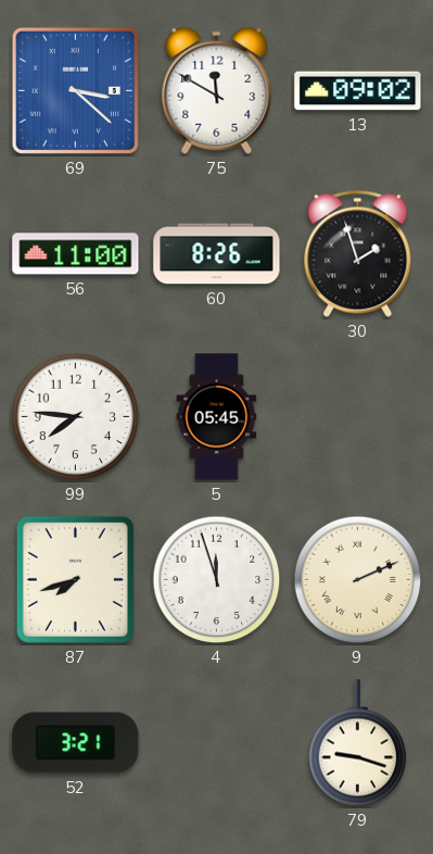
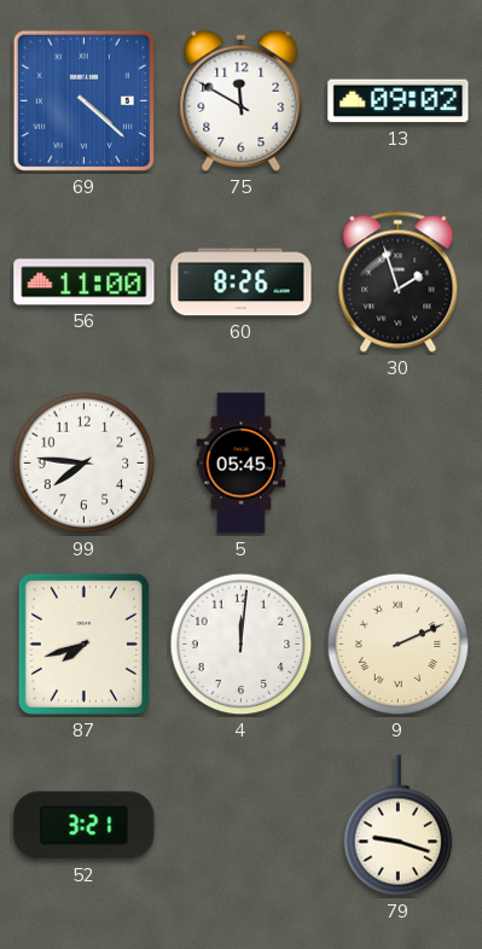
69: 3:22 -> 4:22
4: 11:57 -> 12:01
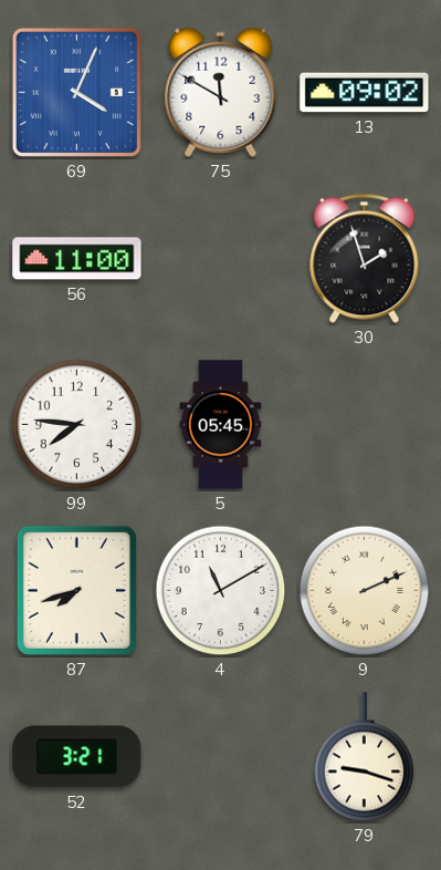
69: 4:22 -> 4:04
60: 8:26 -> none
4: 12:01 -> 11:10
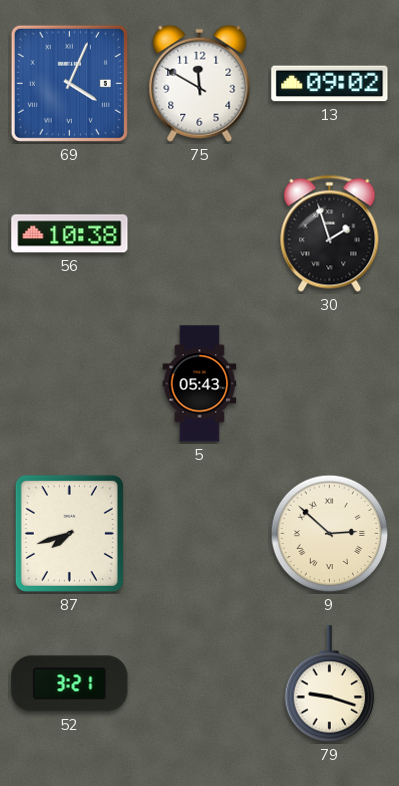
56: 11:00 -> 10:38
99: 7:46 -> none
5: 05:45 -> 05:43
4: 11:10 -> none
9: 2:11 -> 2:52
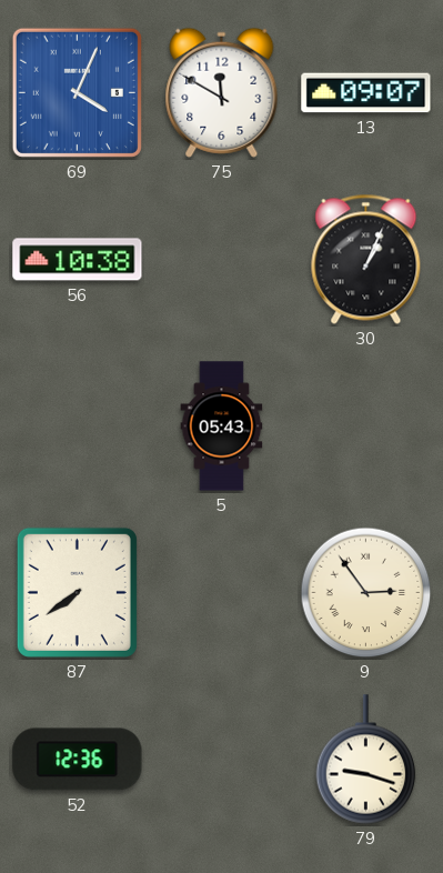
13: 09:02 -> 09:07
30: 1:57 -> 1:04
87: 7:42 -> 7:39
9: 2:52 -> 2:54
52: 3:21 -> 12:36
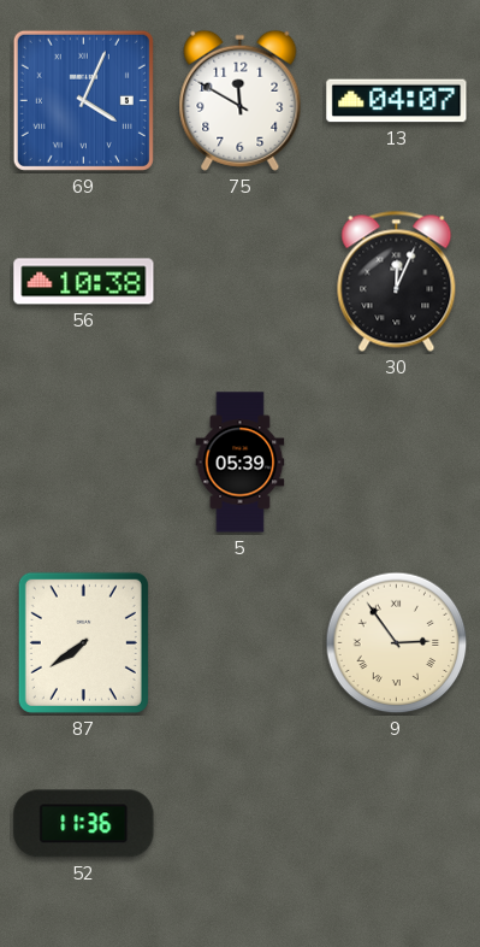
13: 09:07 -> 04:07
30: 1:04 -> 12:04
5: 05:43 -> 05:39
52: 12:36 -> 11:36
79: 9:18 -> none
